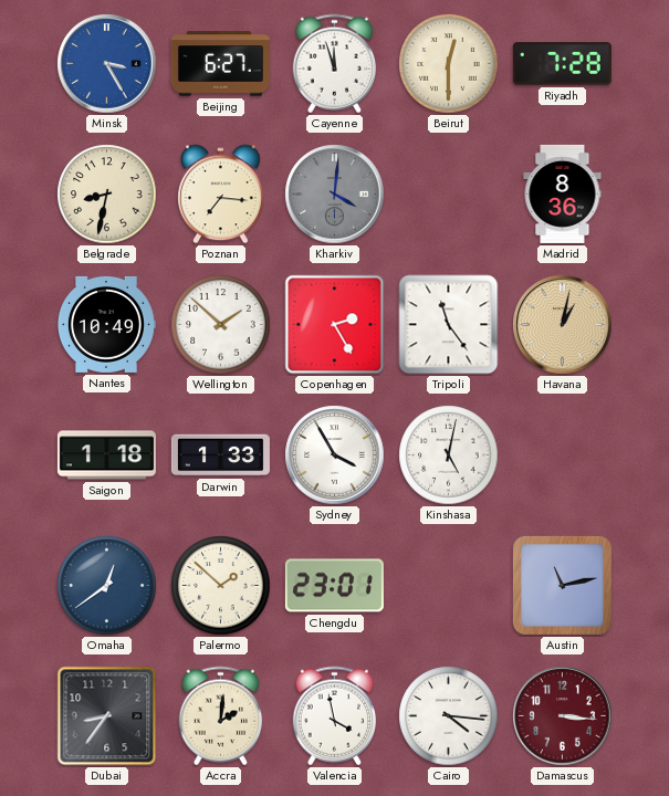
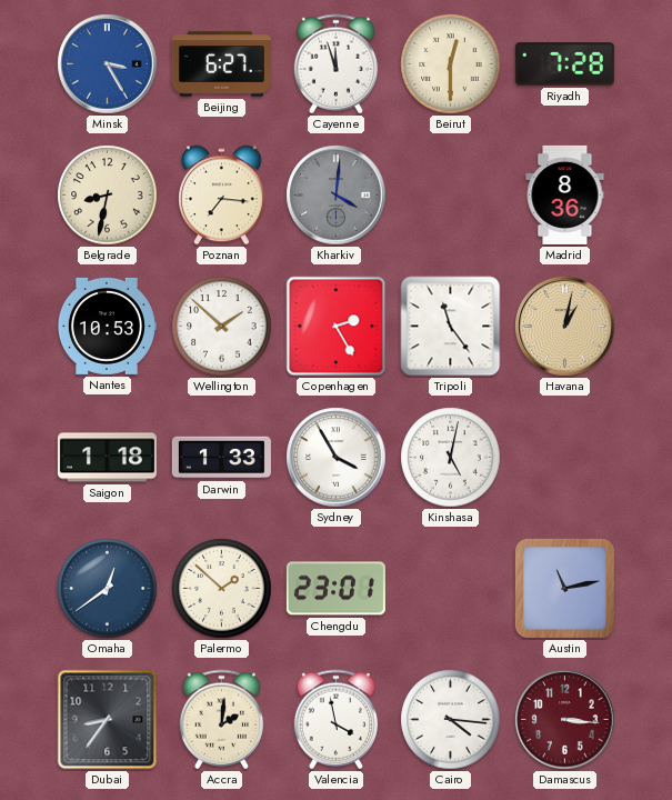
Nantes: 10:49 -> 10:53
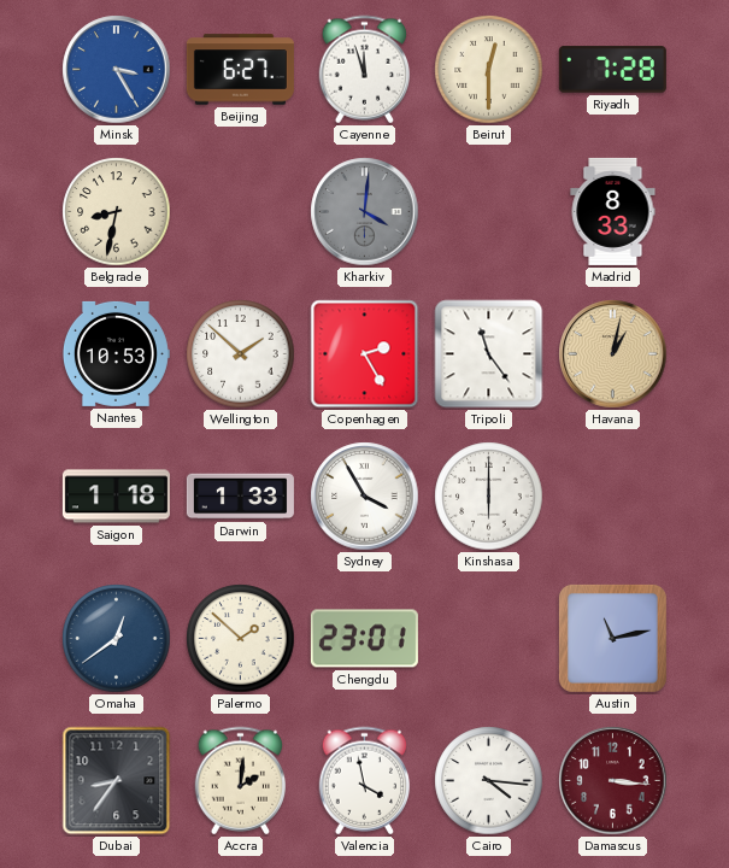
Poznan: 7:16 -> none
Madrid: 8:36 -> 8:33
Kinshasa: 5:02 -> 6:00
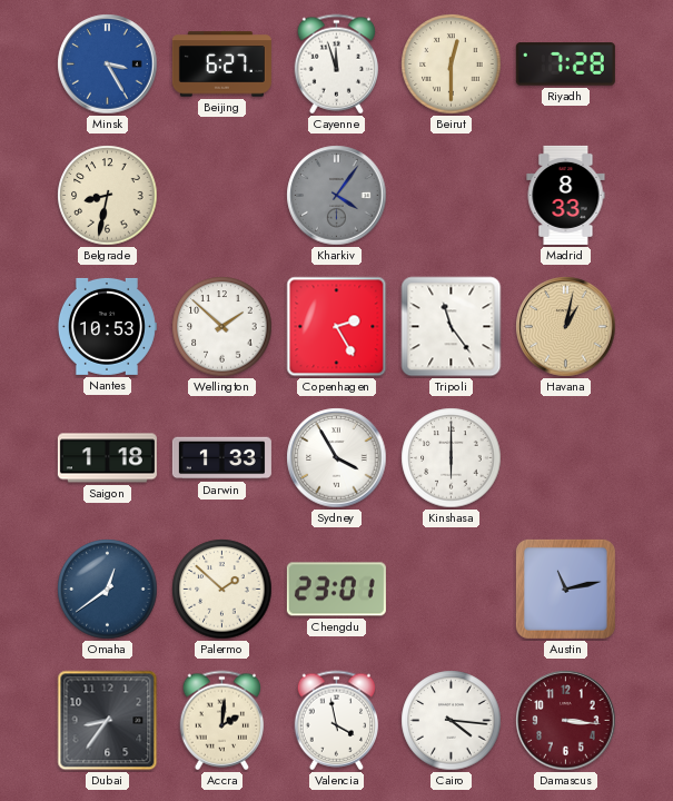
Kharkiv: 4:01 -> 4:06
